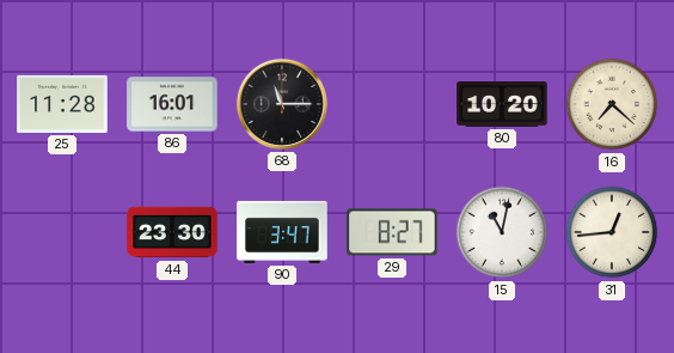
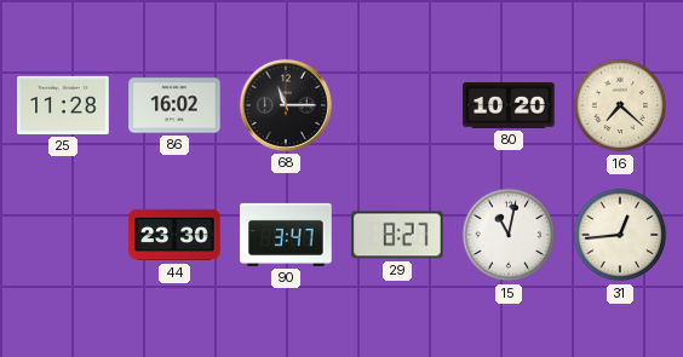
86: 16:01 -> 16:02
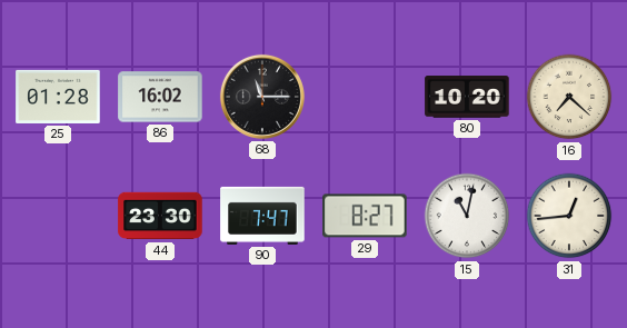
25: 11:28 -> 01:28
90: 3:47 -> 7:47
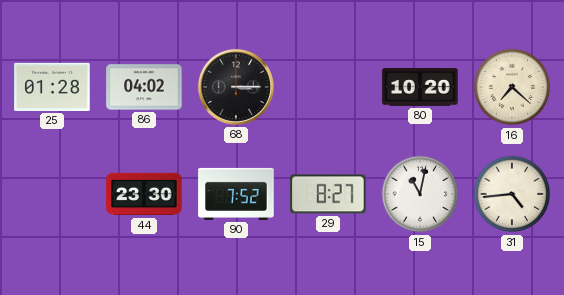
86: 16:02 -> 04:02
68: 11:15 -> 3:15
90: 7:47 -> 7:52
31: 12:44 -> 4:44
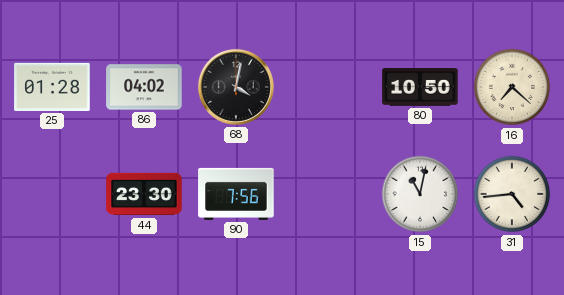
68: 3:15 -> 4:02
80: 10:20 -> 10:50
90: 7:52 -> 7:56
29: 8:27 -> none
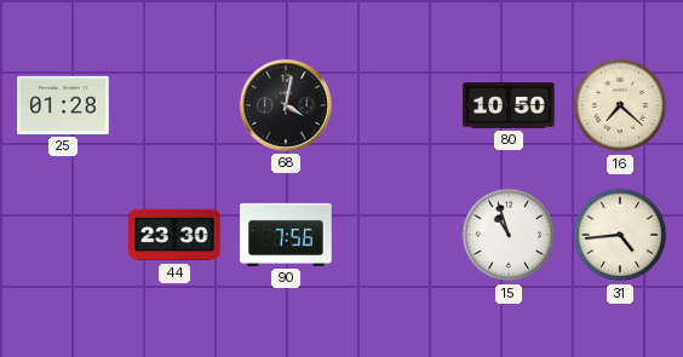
86: 04:02 -> none
15: 11:02 -> 10:57
